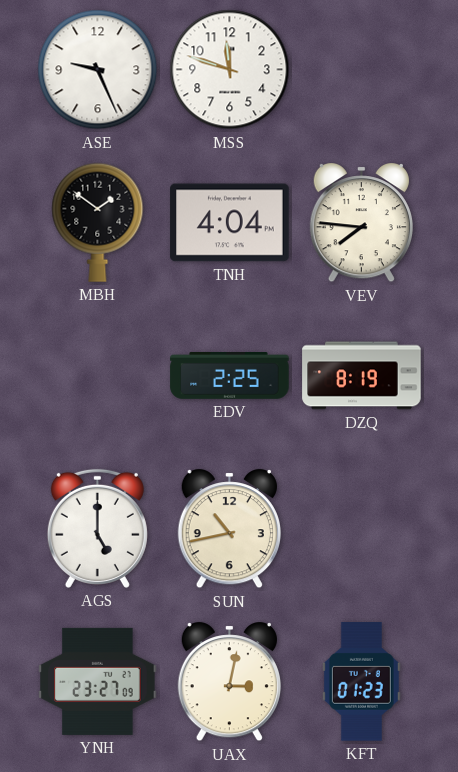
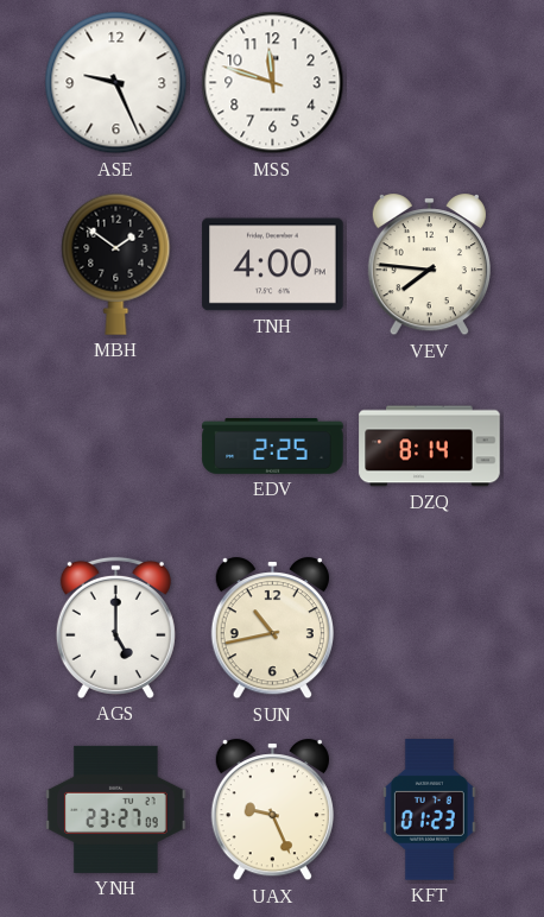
TNH: 4:04 -> 4:00
DZQ: 8:19 -> 8:14
UAX: 3:02 -> 9:26
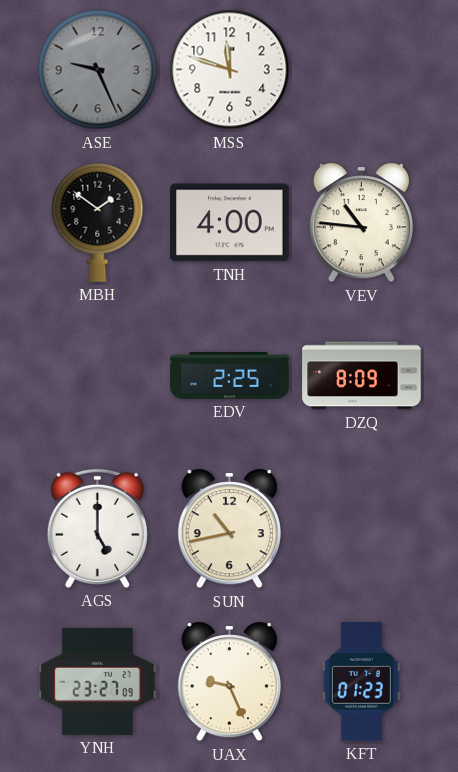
ASE dial: white -> grey
VEV: 7:46 -> 10:46
DZQ: 8:14 -> 8:09
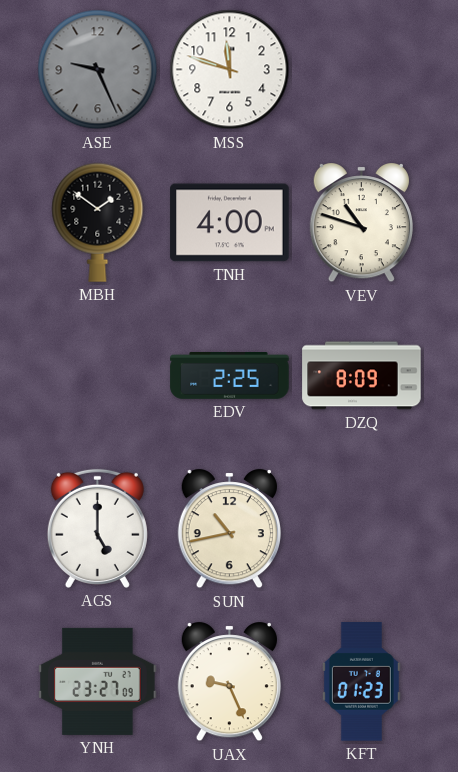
VEV: 10:46 -> 10:48
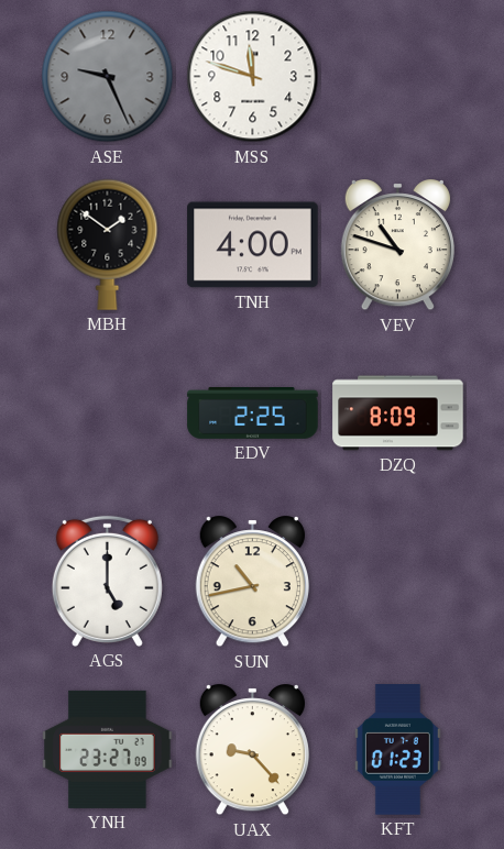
UAX: 9:26 -> 9:23
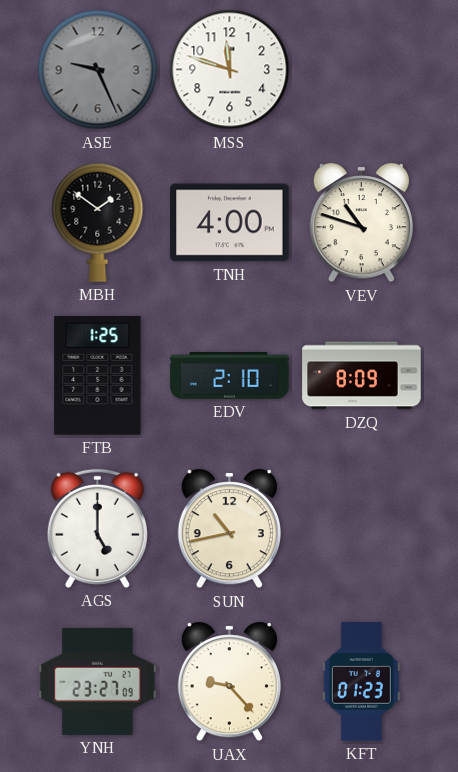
FTB: none -> 1:25
EDV: 2:25 -> 2:10
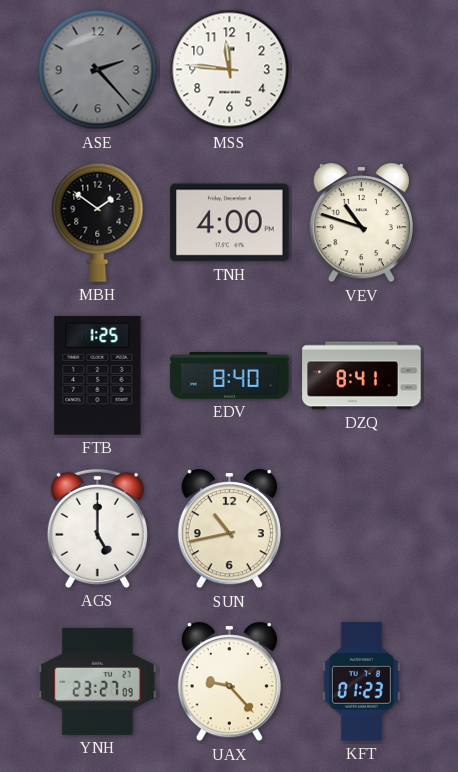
ASE: 9:26 -> 2:23
MSS: 11:48 -> 11:46
EDV: 2:10 -> 8:40
DZQ: 8:09 -> 8:41
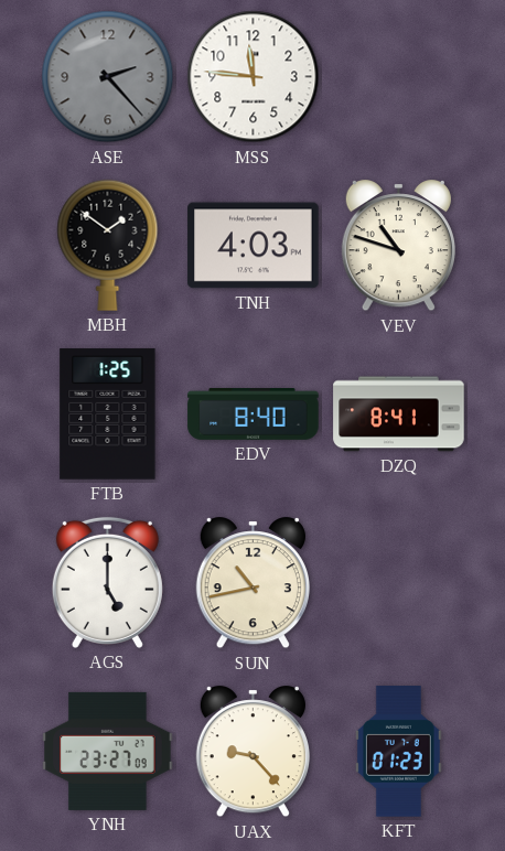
TNH: 4:00 -> 4:03
